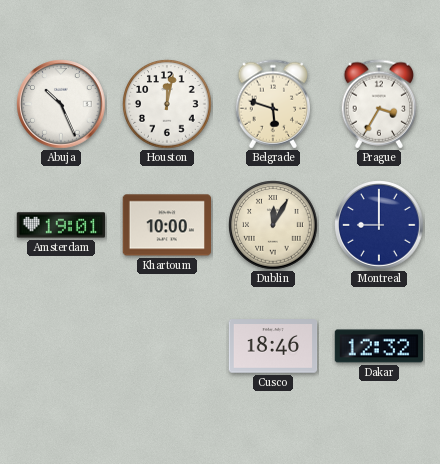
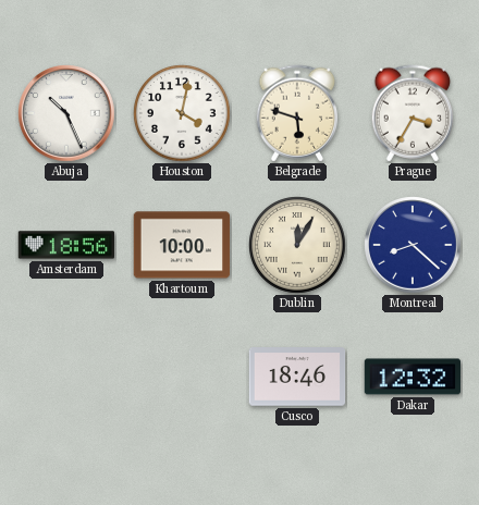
Houston: 12:02 -> 4:02
Amsterdam: 19:01 -> 18:56
Montreal: 9:00 -> 8:22
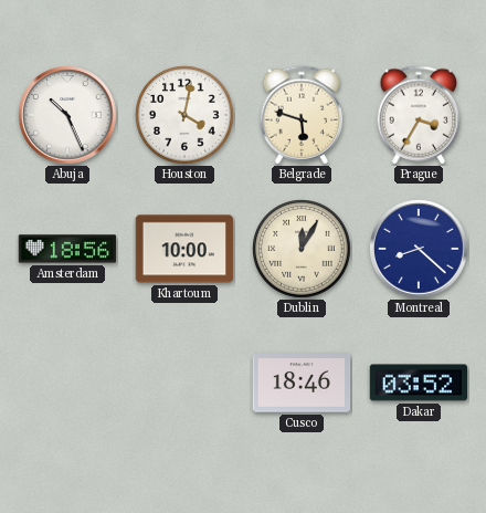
Dakar: 12:32 -> 03:52
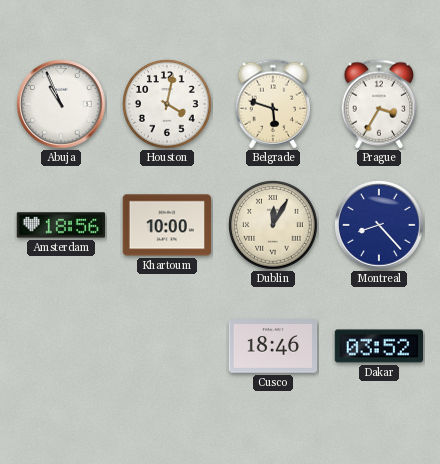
Abuja: 10:26 -> 10:56
Montreal: 8:22 -> 8:23
